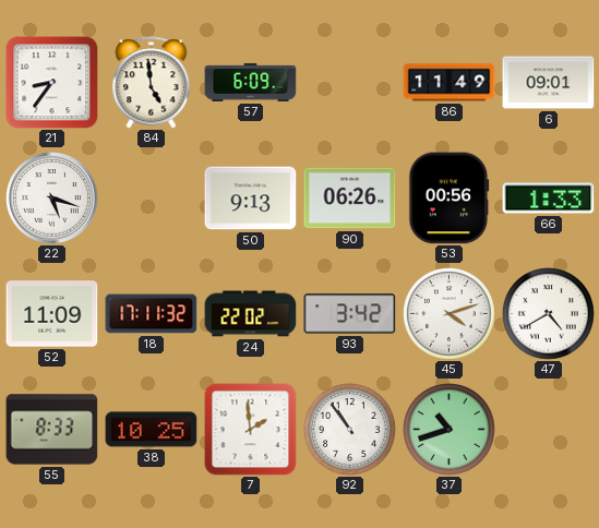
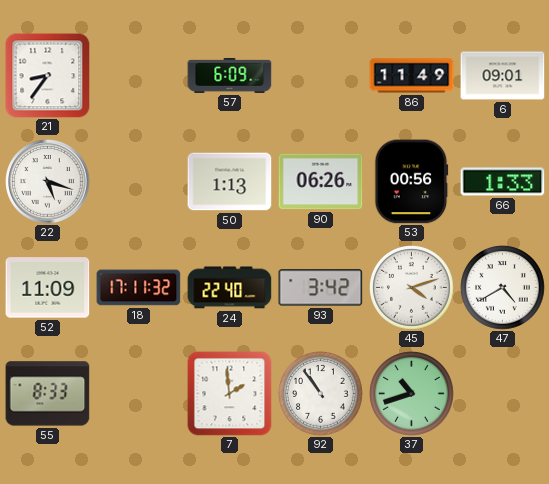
84: 4:59 -> none
50: 9:13 -> 1:13
24: 22:02 -> 22:40
38: 10:25 -> none
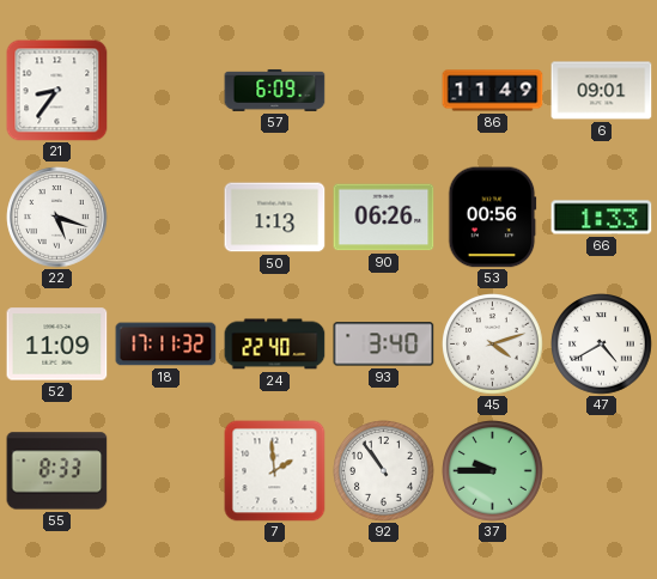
93: 3:42 -> 3:40
37: 10:42 -> 9:45
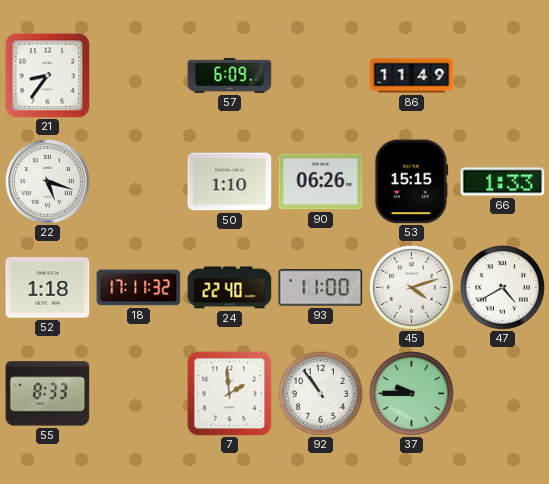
6: 09:01 -> none
50: 1:13 -> 1:10
53: 00:56 -> 15:15
52: 11:09 -> 1:18
93: 3:40 -> 11:00
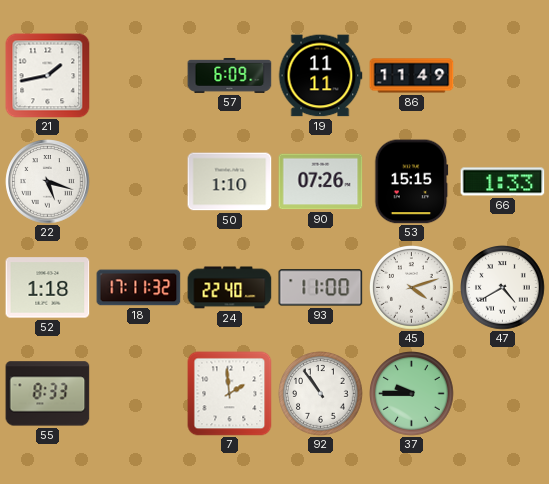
21: 8:36 -> 1:43
19: none -> 11:11
90: 06:26 -> 07:26
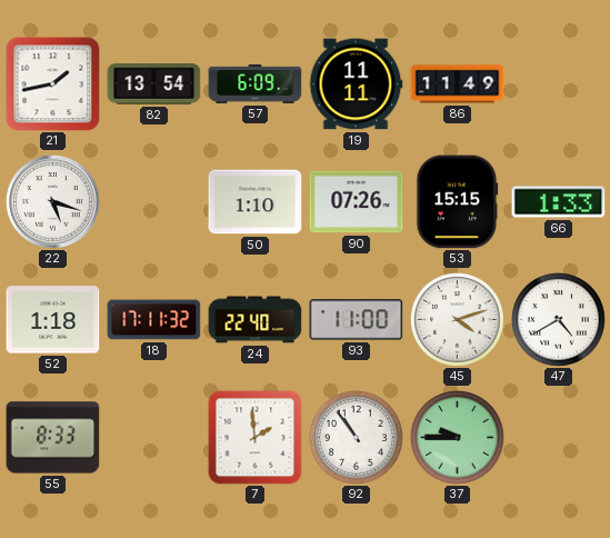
82: none -> 13:54
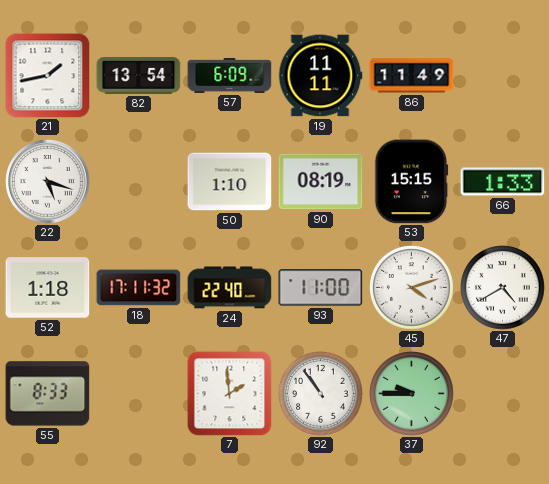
90: 07:26 -> 08:19
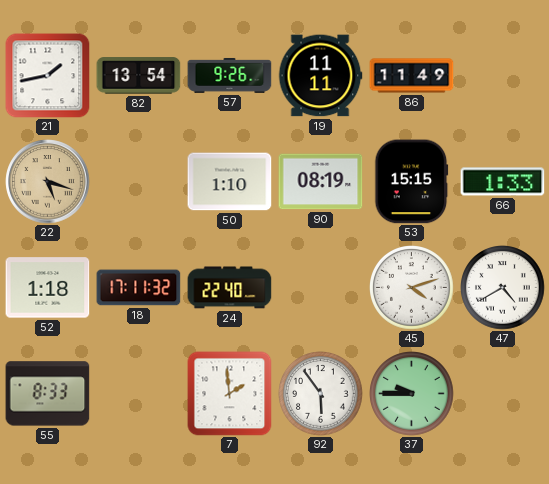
57: 6:09 -> 9:26
22 dial: white -> champagne
93: 11:00 -> none
92: 10:54 -> 5:54
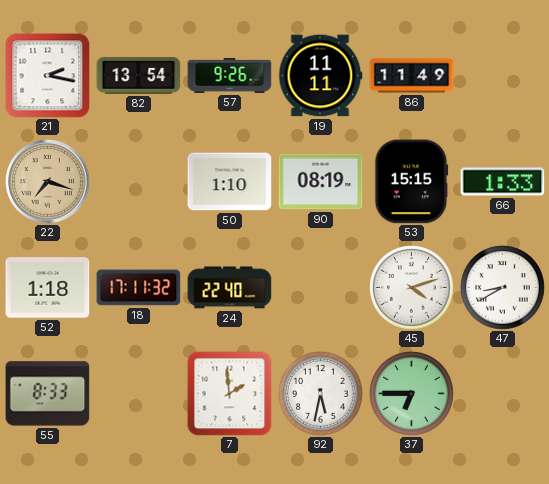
21: 1:43 -> 2:17
22: 5:18 -> 7:18
47: 4:40 -> 8:40
92: 5:54 -> 5:32
37: 9:45 -> 6:45
